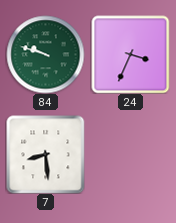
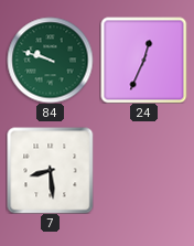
24: 3:34 -> 12:34
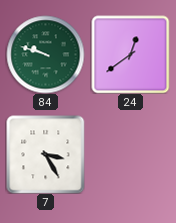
24: 12:34 -> 12:39
7: 8:29 -> 3:25
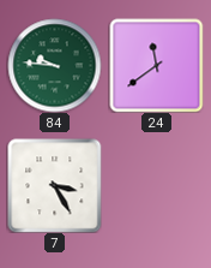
84: 9:48 -> 9:46
24: 12:39 -> 11:39
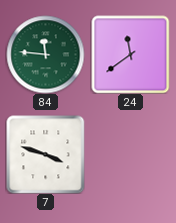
84: 9:46 -> 11:46
7: 3:25 -> 3:48
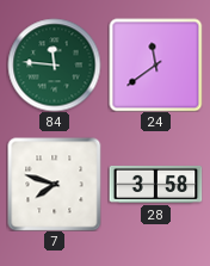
7: 3:48 -> 7:48
28: none -> 3:58
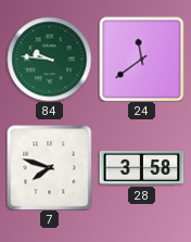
84: 11:46 -> 9:46
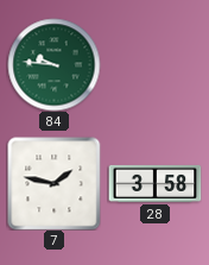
24: 11:39 -> none
7: 7:48 -> 1:47
